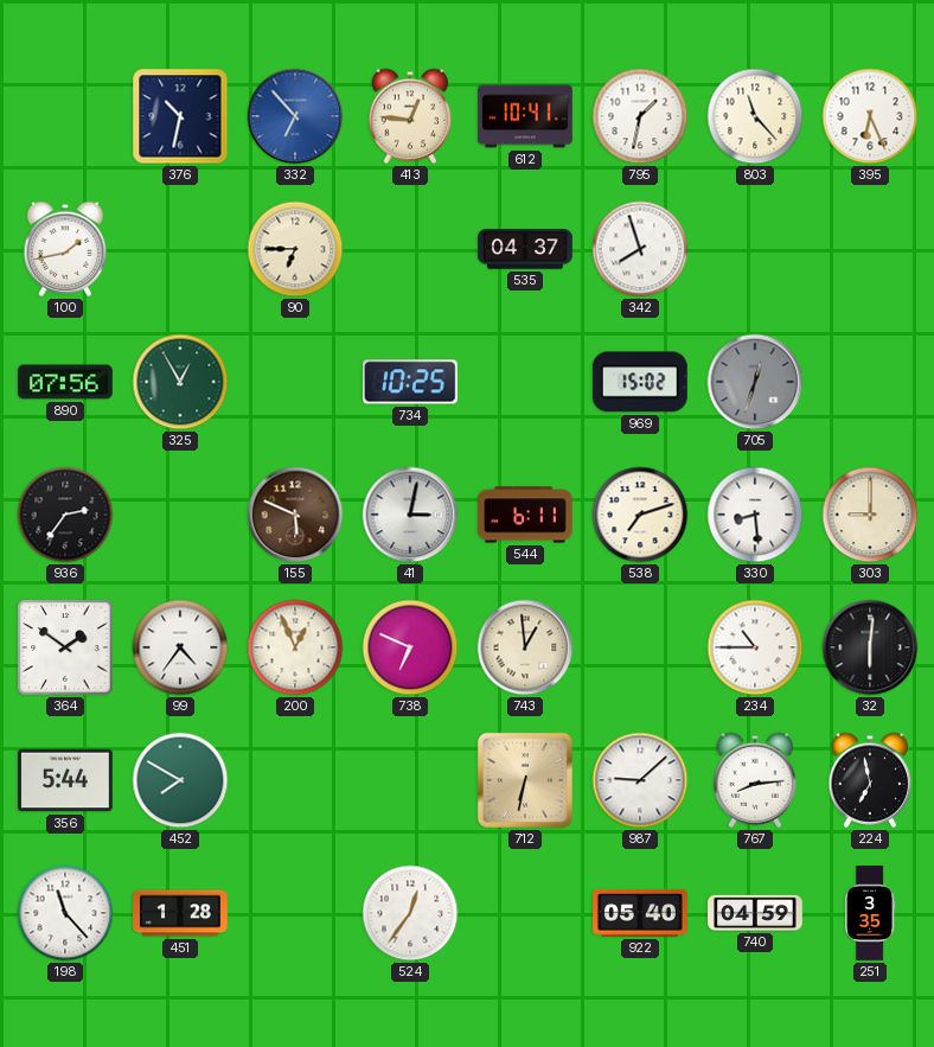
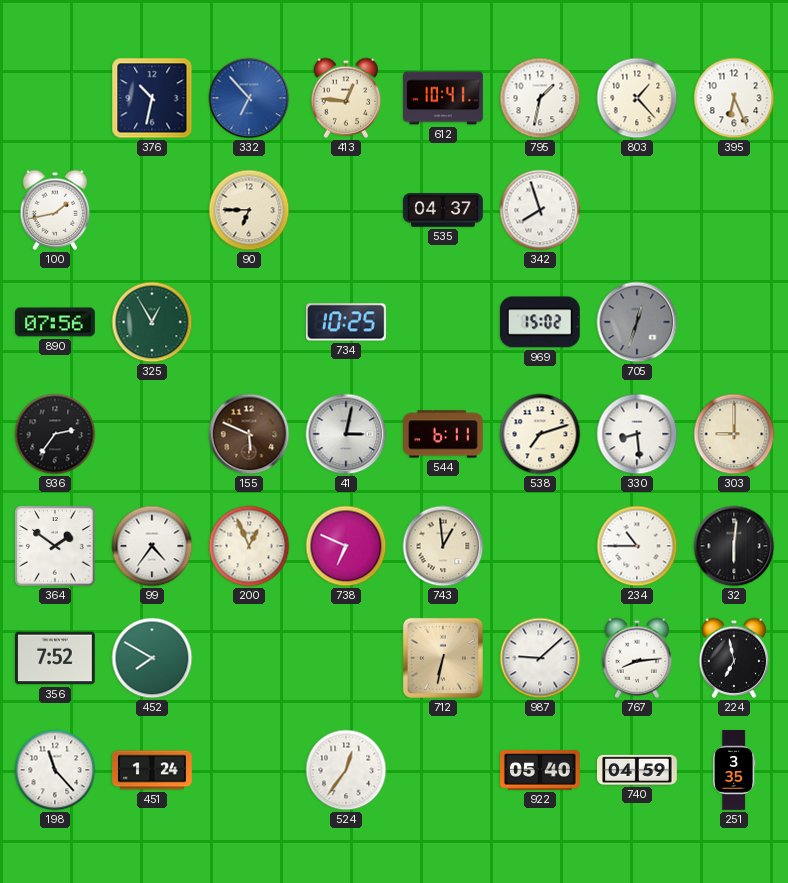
803: 11:23 -> 1:23
356: 5:44 -> 7:52
451: 1:28 -> 1:24
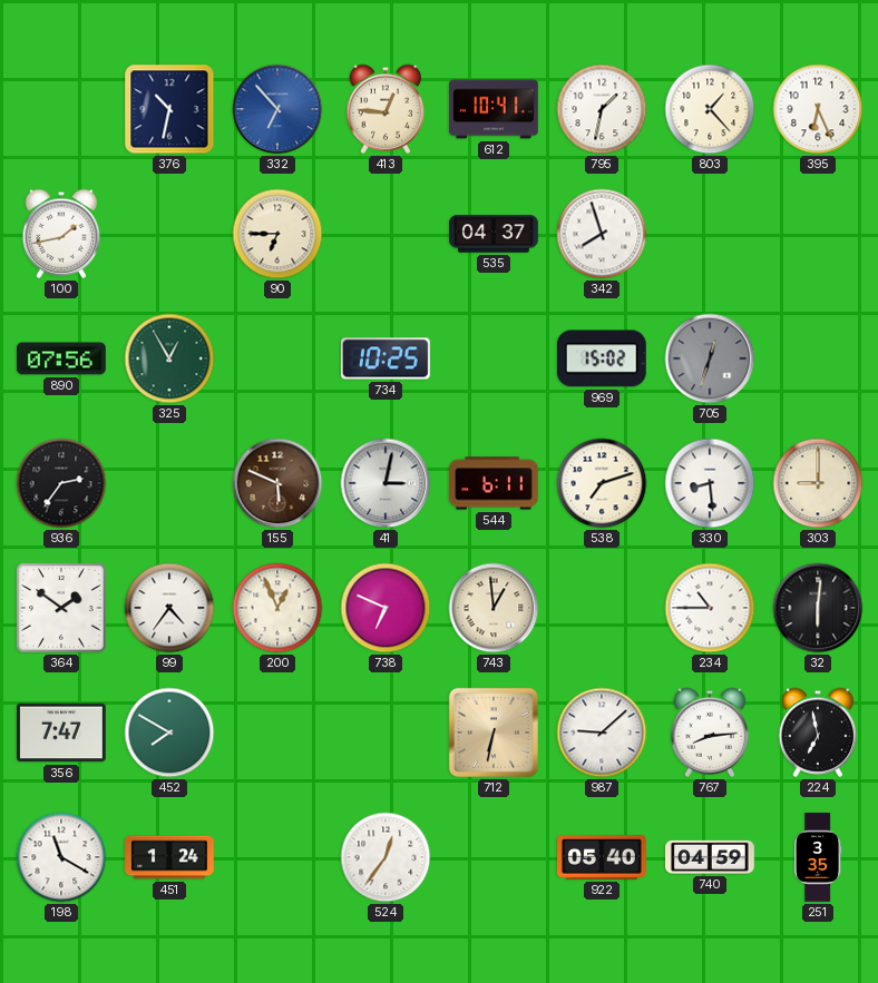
356: 7:52 -> 7:47
198: 11:23 -> 11:20
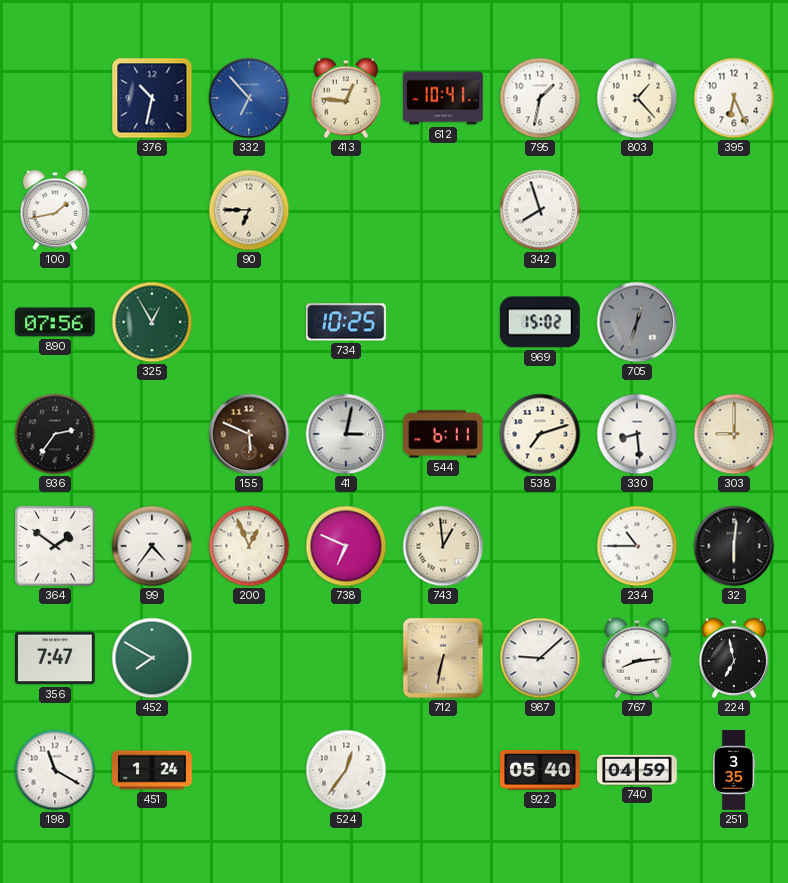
535: 04:37 -> none
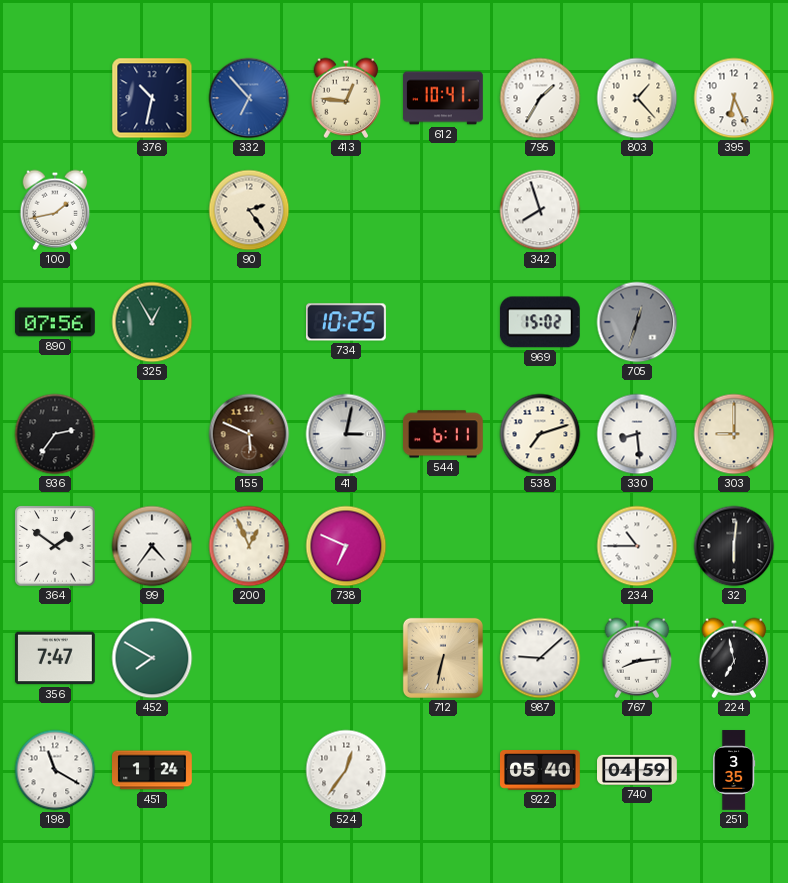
795: 1:32 -> 1:35
90: 6:45 -> 2:24
743: 12:59 -> none
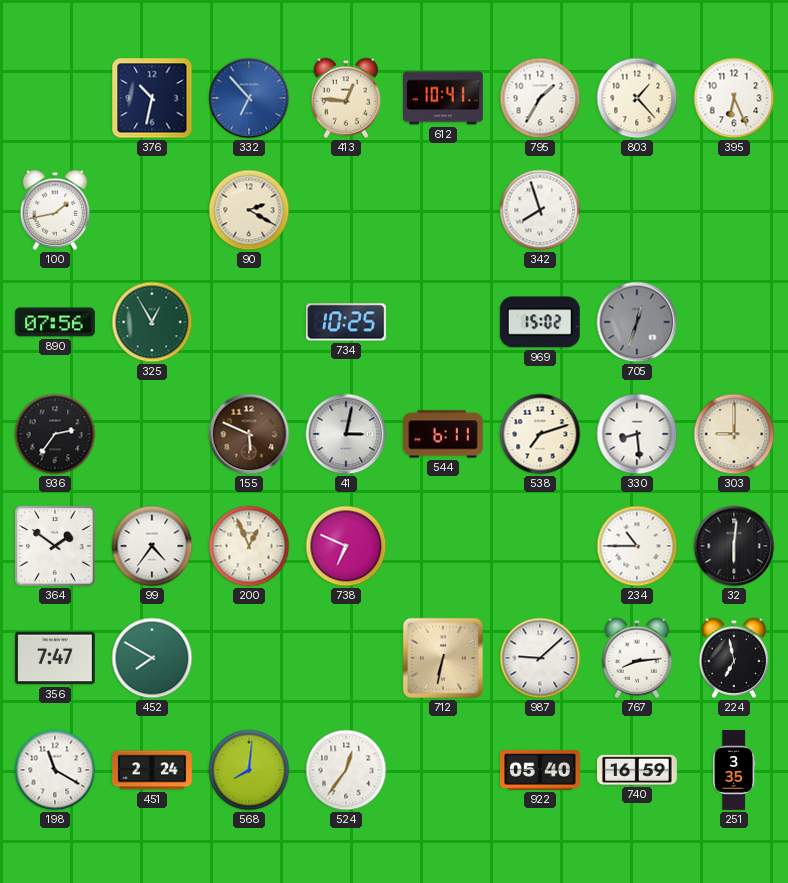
90: 2:24 -> 2:20
451: 1:24 -> 2:24
568: none -> 8:01
740: 04:59 -> 16:59
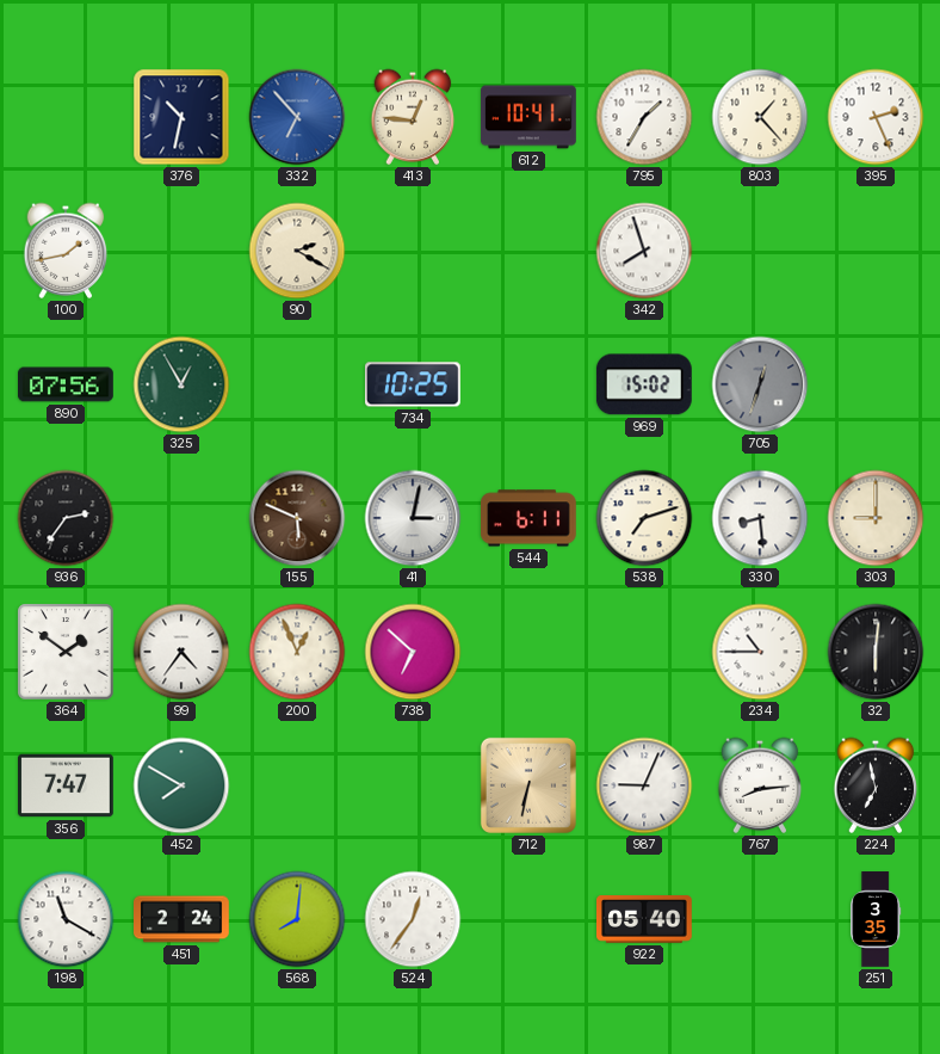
395: 6:26 -> 2:26
738: 6:49 -> 6:52
987: 9:08 -> 9:04
740: 16:59 -> none
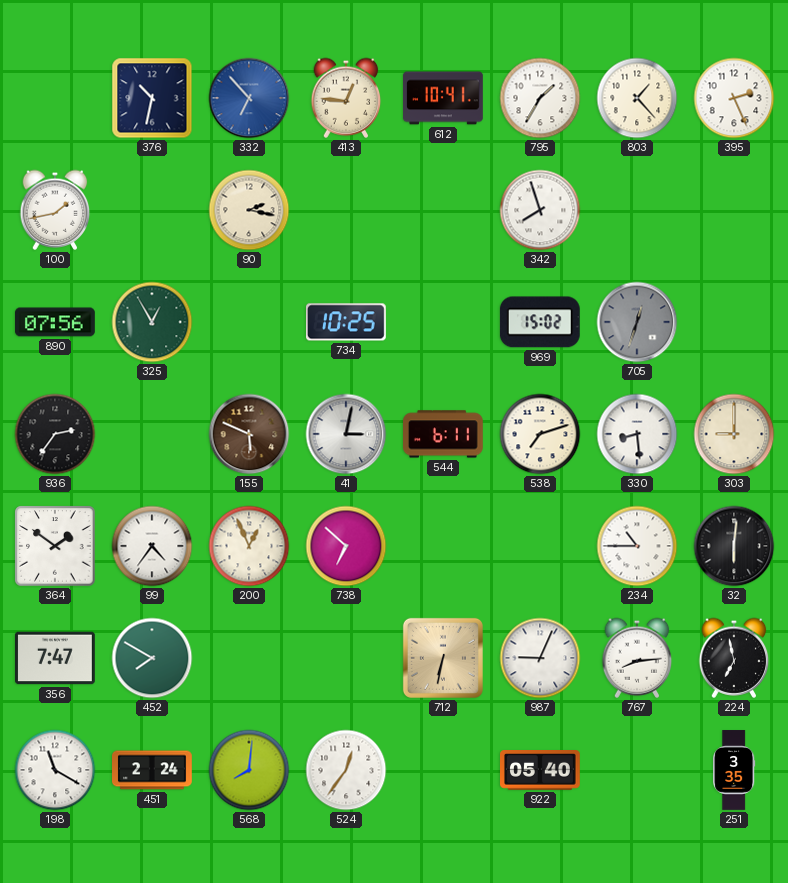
90: 2:20 -> 2:17
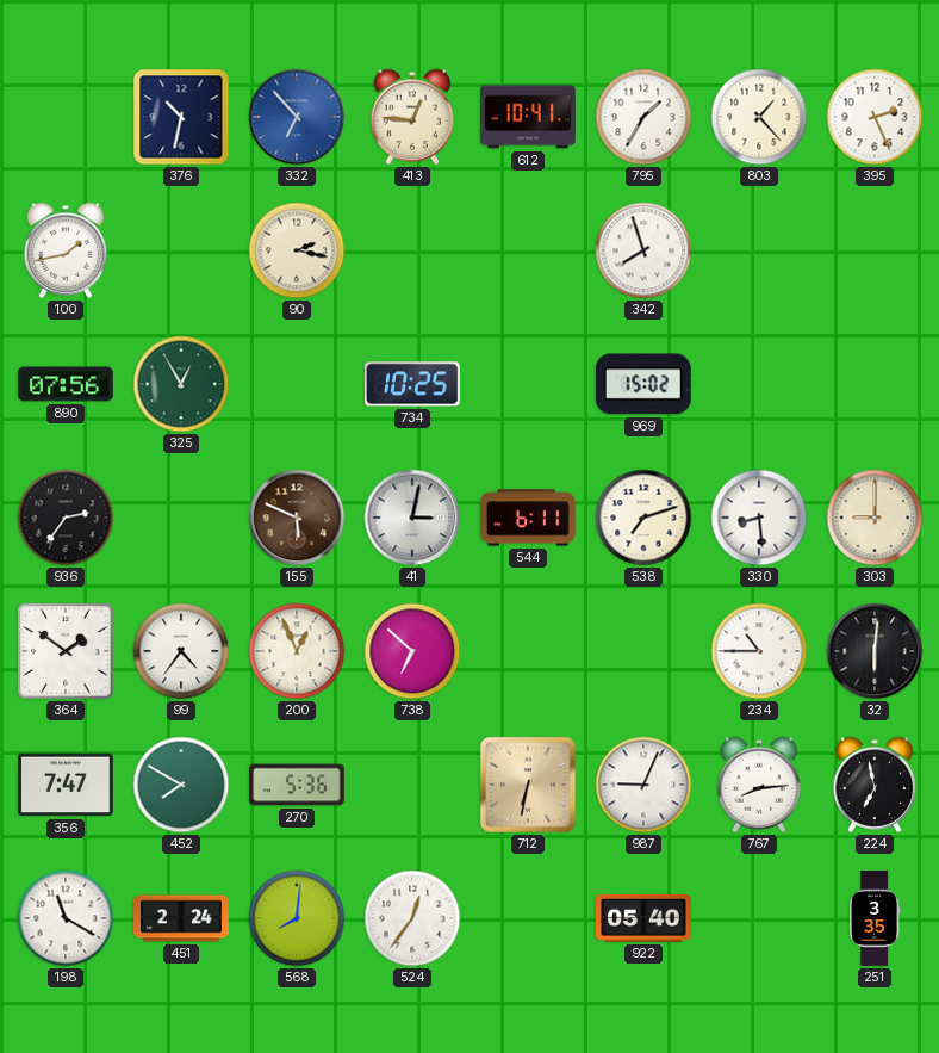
705: 12:33 -> none
270: none -> 5:36
